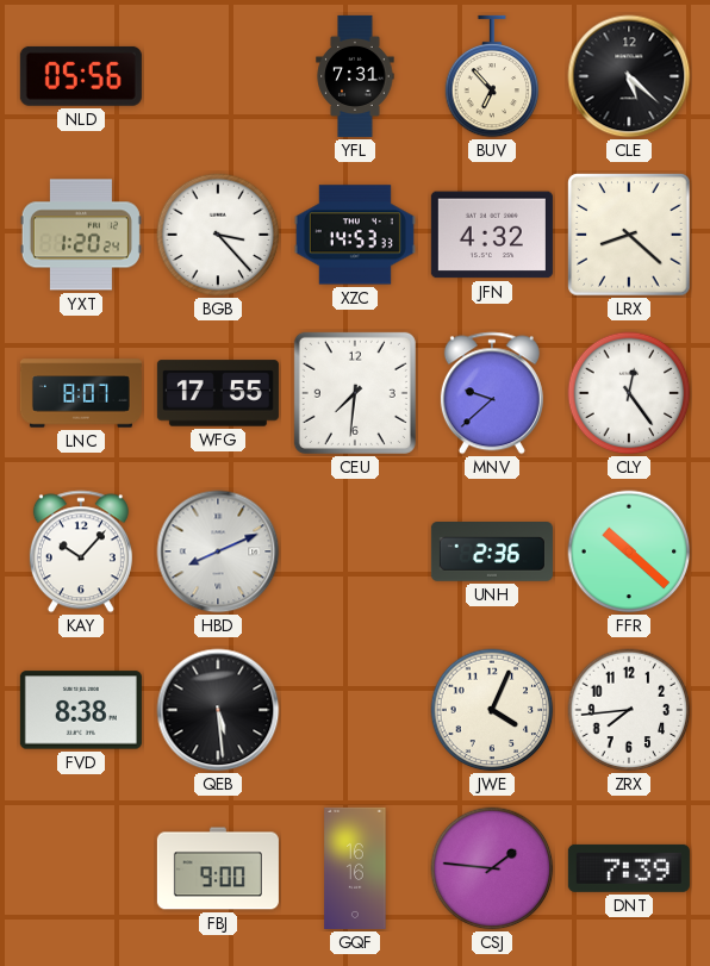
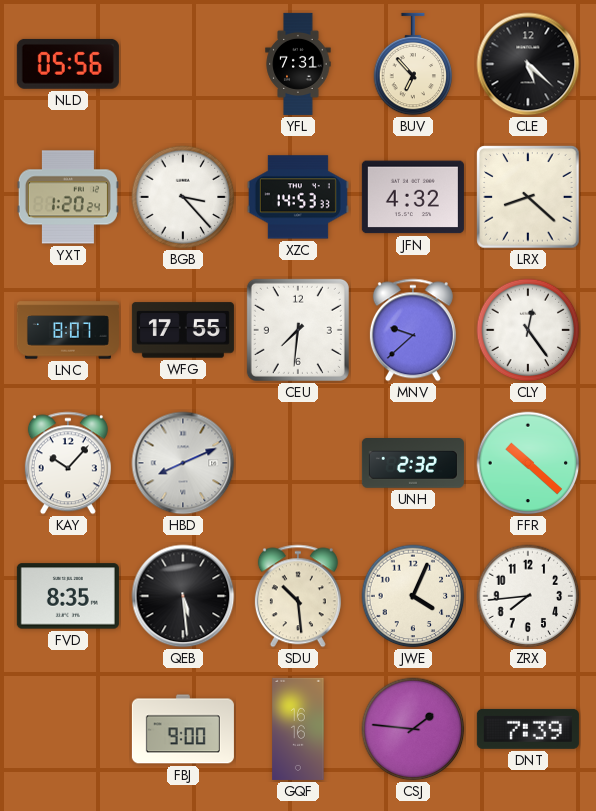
UNH: 2:36 -> 2:32
FVD: 8:38 -> 8:35
SDU: none -> 10:29
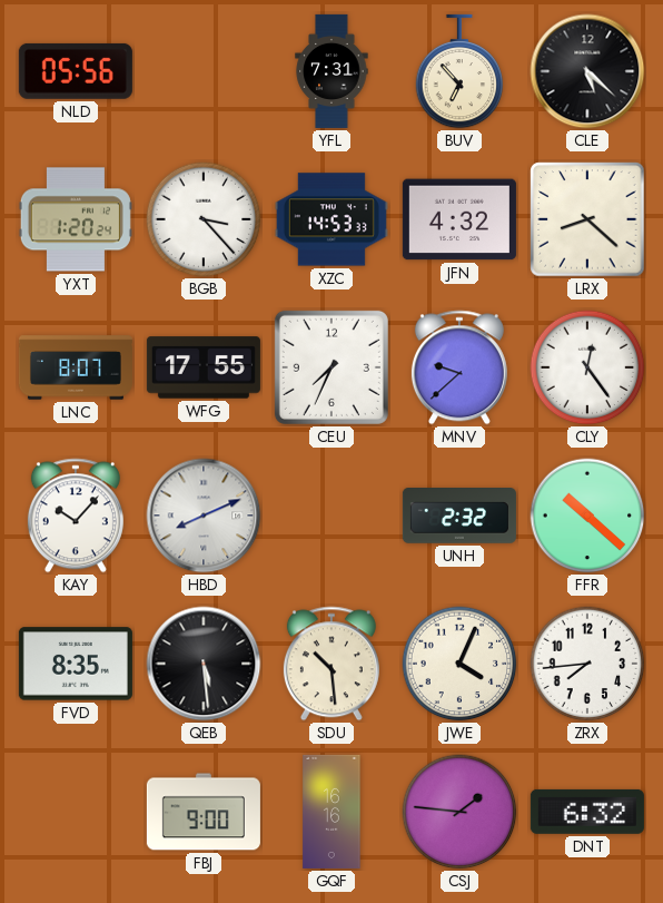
CEU: 7:31 -> 7:34
DNT: 7:39 -> 6:32
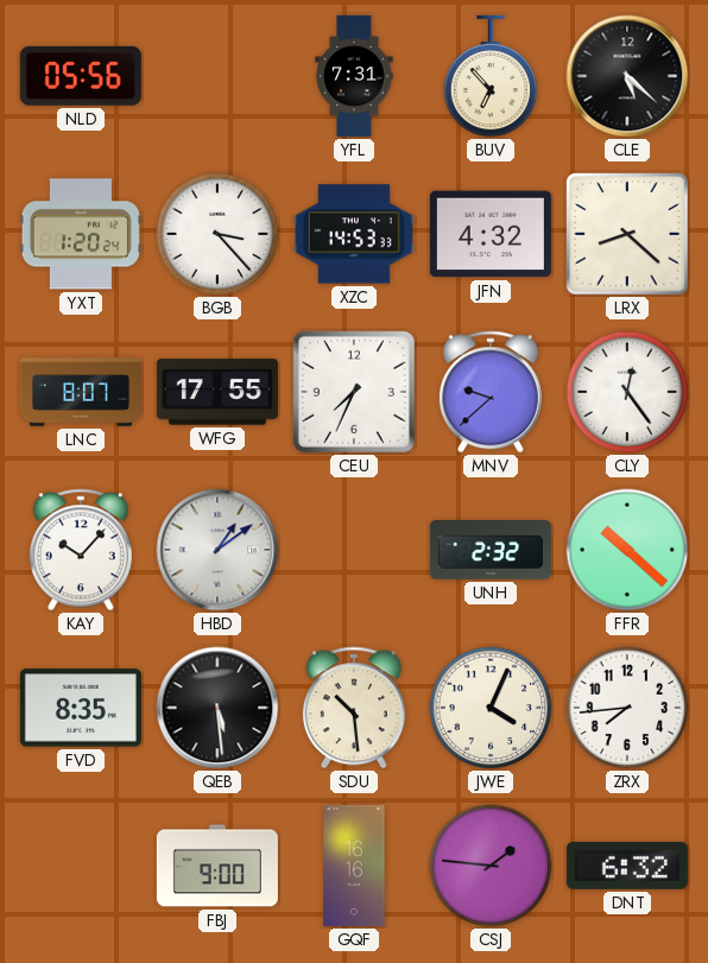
HBD: 8:11 -> 1:09
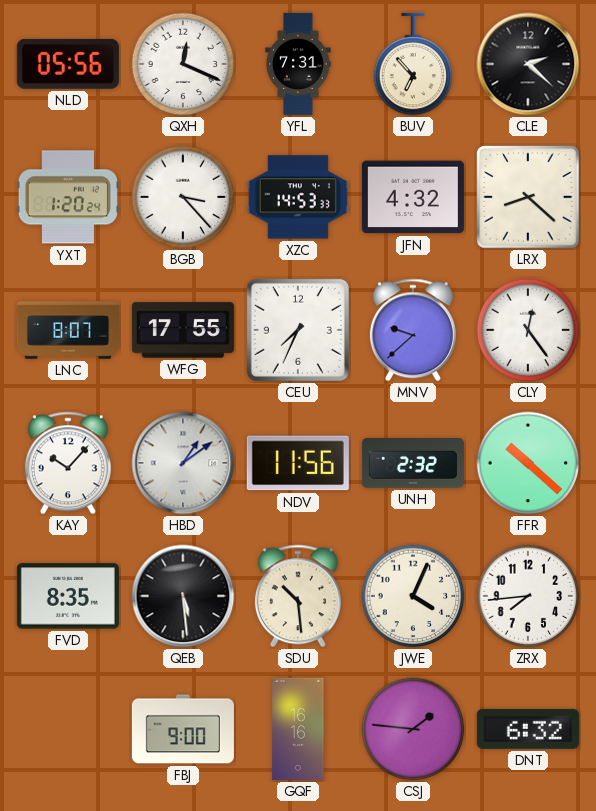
QXH: none -> 12:19
CLE: 5:22 -> 2:22
NDV: none -> 11:56
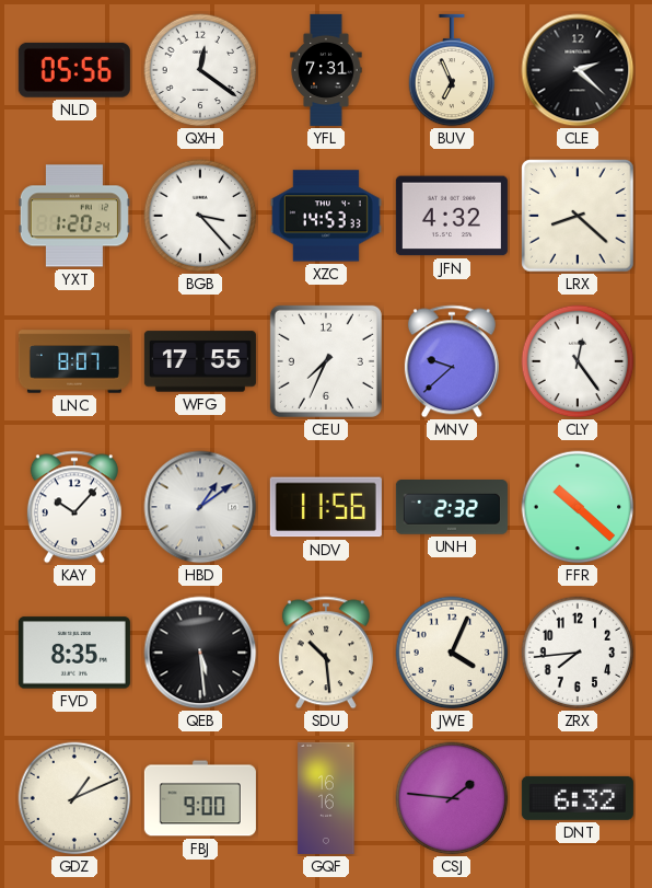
QXH: 12:19 -> 12:21
BUV: 6:53 -> 6:56
GDZ: none -> 1:11
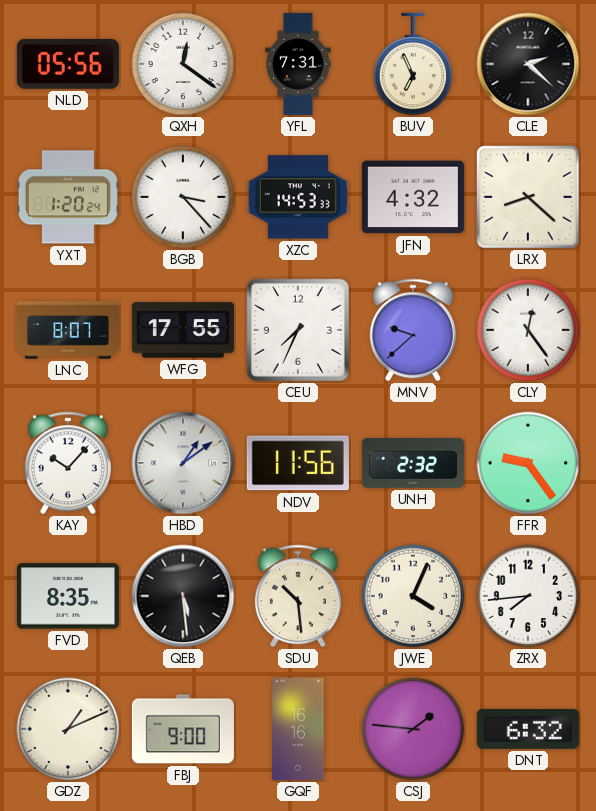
FFR: 10:22 -> 9:24
